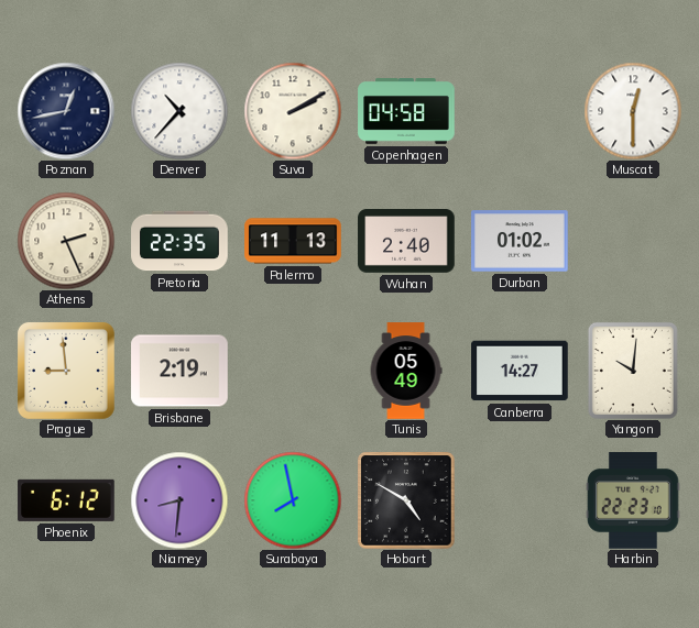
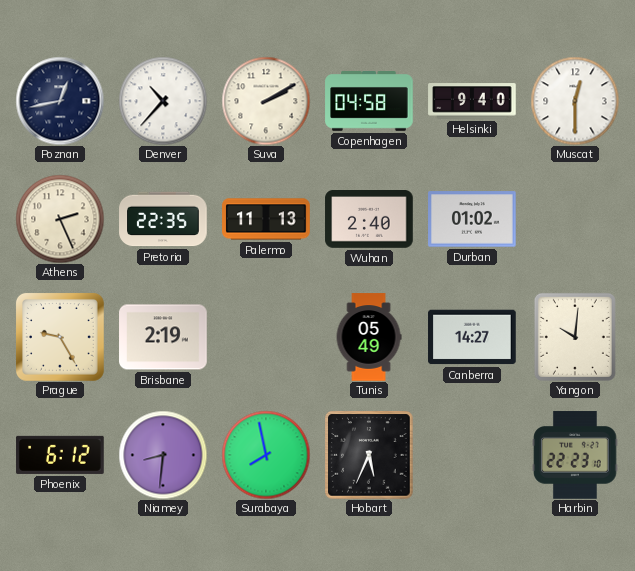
Helsinki: none -> 9:40
Prague: 8:59 -> 9:25
Hobart: 4:50 -> 5:34
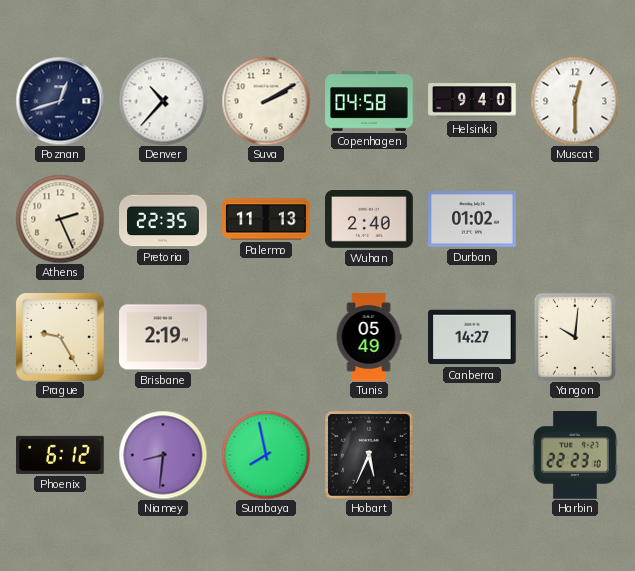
Poznan: 12:43 -> 12:42
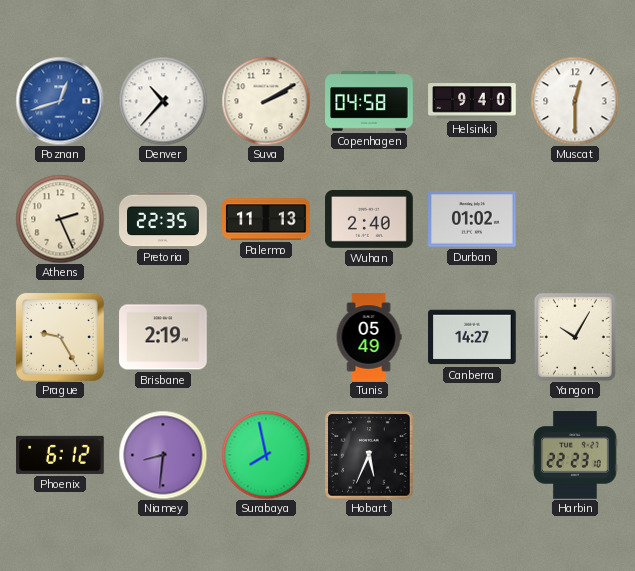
Poznan dial: navy -> blue
Yangon: 10:01 -> 10:05
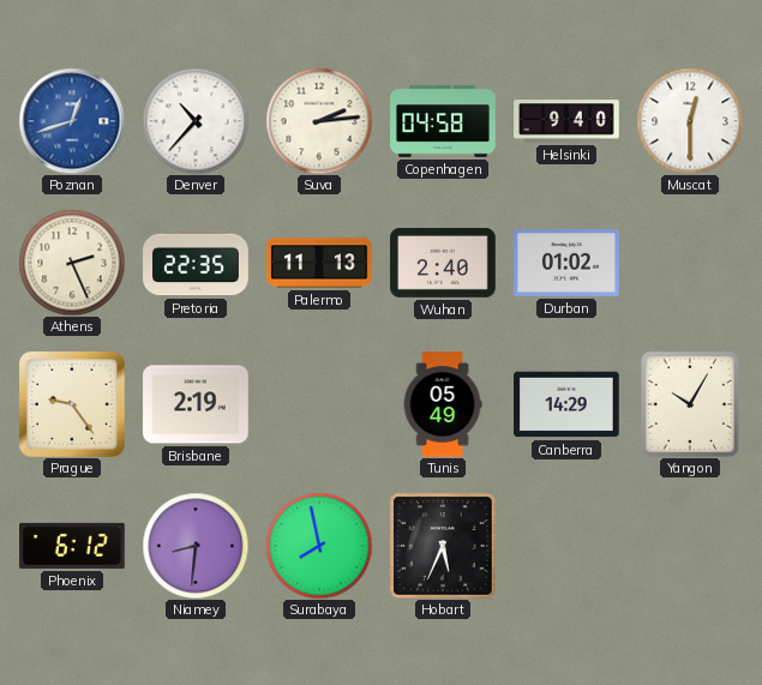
Suva: 2:10 -> 2:14
Prague: 9:25 -> 9:24
Canberra: 14:27 -> 14:29
Harbin: 22:23 -> none
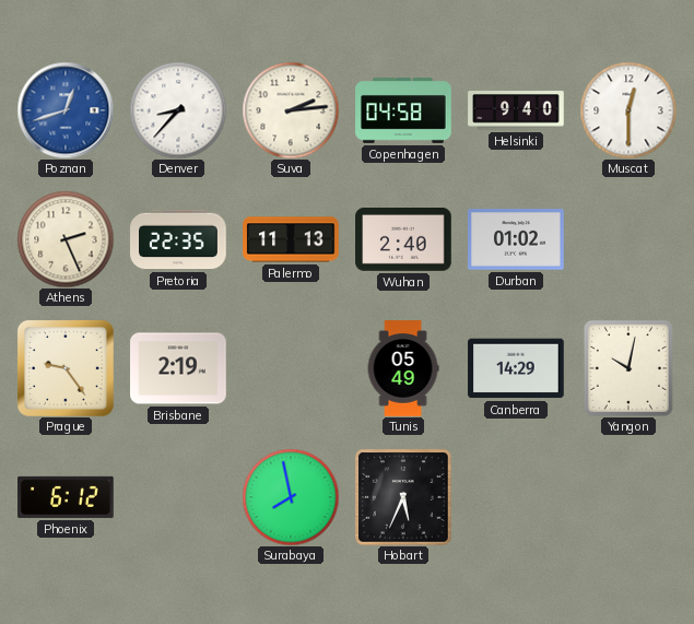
Denver: 10:37 -> 8:37
Yangon: 10:05 -> 10:02
Niamey: 8:31 -> none
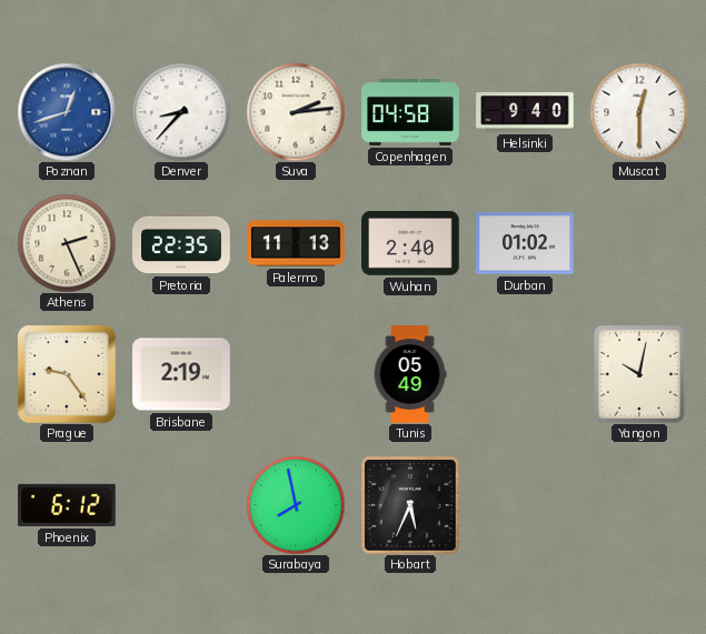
Canberra: 14:29 -> none
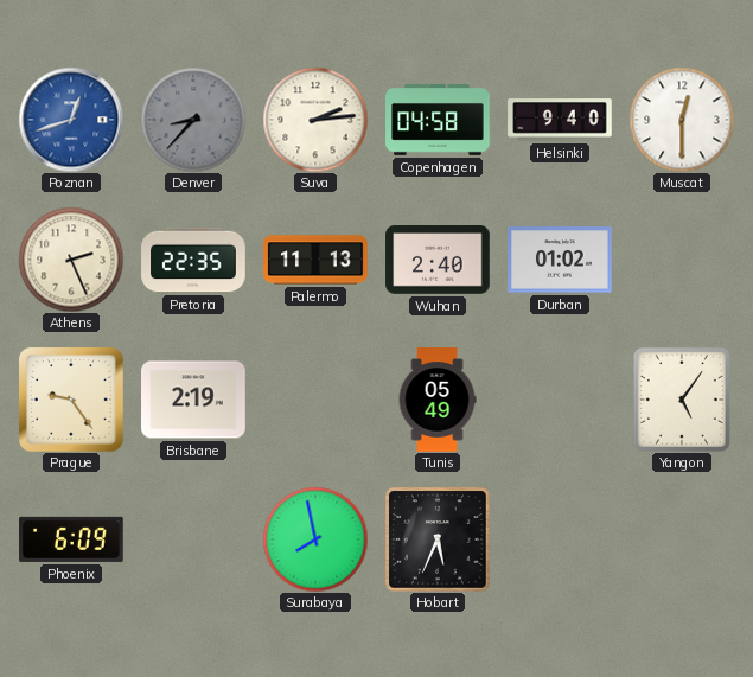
Denver dial: white -> grey
Yangon: 10:02 -> 5:06
Phoenix: 6:12 -> 6:09
